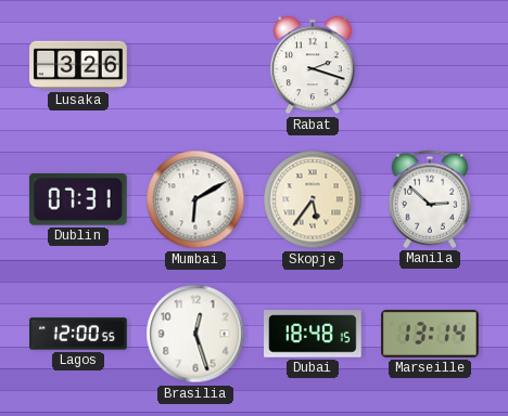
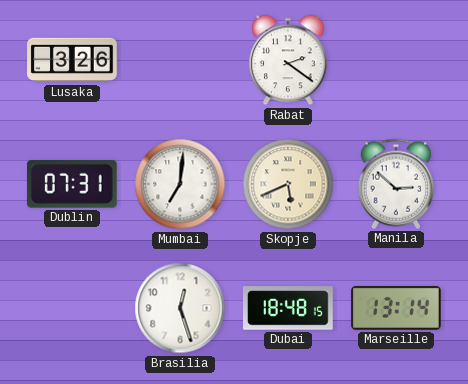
Rabat: 2:18 -> 2:21
Mumbai: 6:10 -> 7:01
Skopje: 5:36 -> 5:41
Lagos: 12:00 -> none
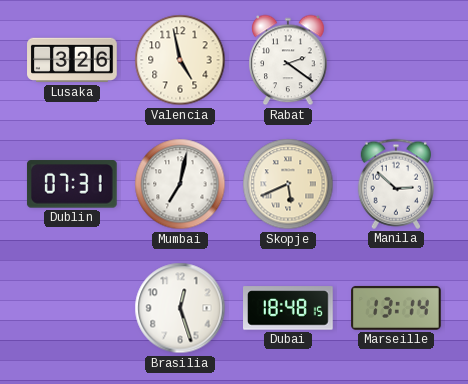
Valencia: none -> 4:58
Mumbai: 7:01 -> 7:02
